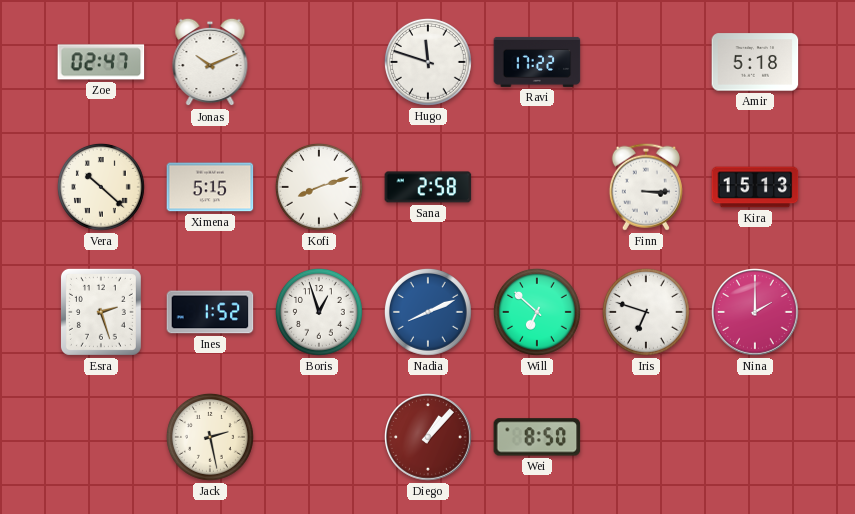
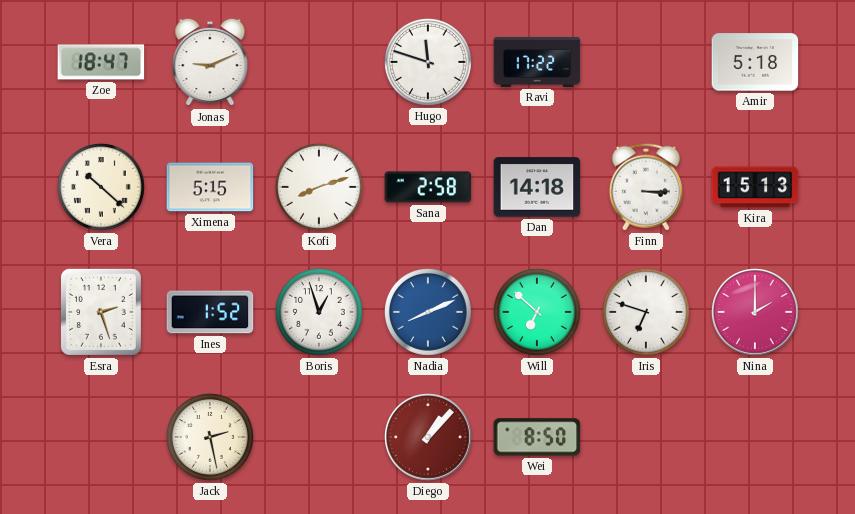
Zoe: 02:47 -> 18:47
Jonas: 10:11 -> 9:11
Dan: none -> 14:18
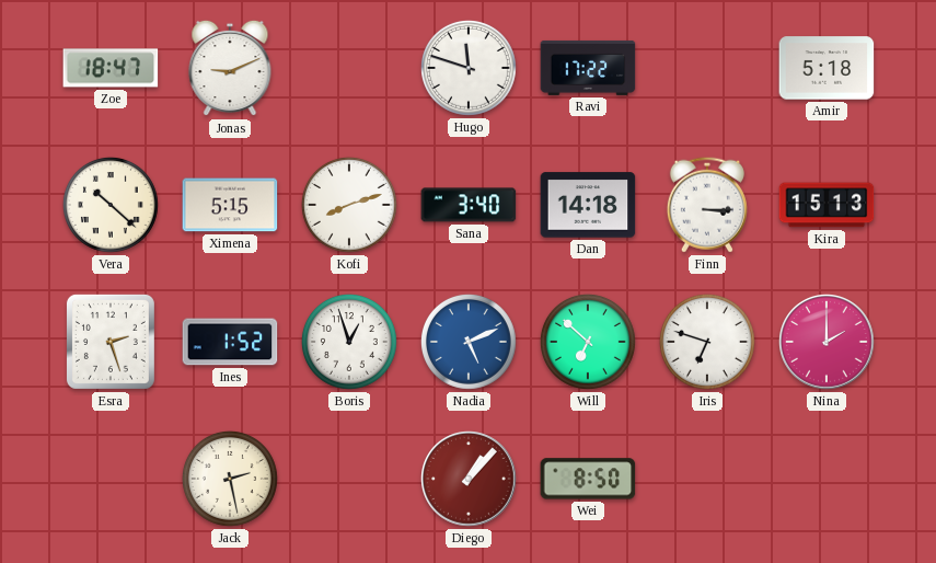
Sana: 2:58 -> 3:40
Nadia: 8:11 -> 5:11
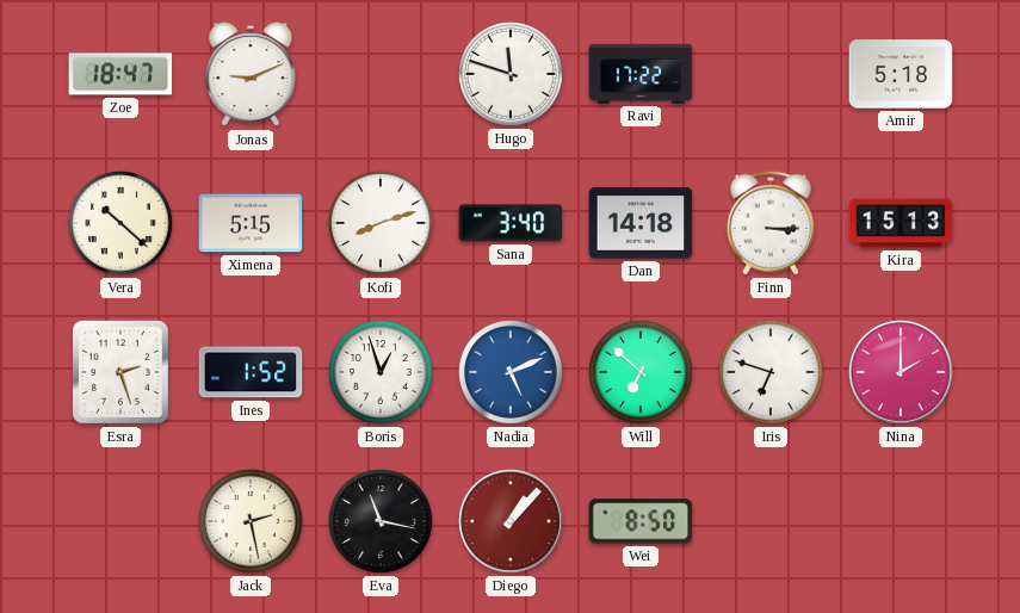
Eva: none -> 11:17
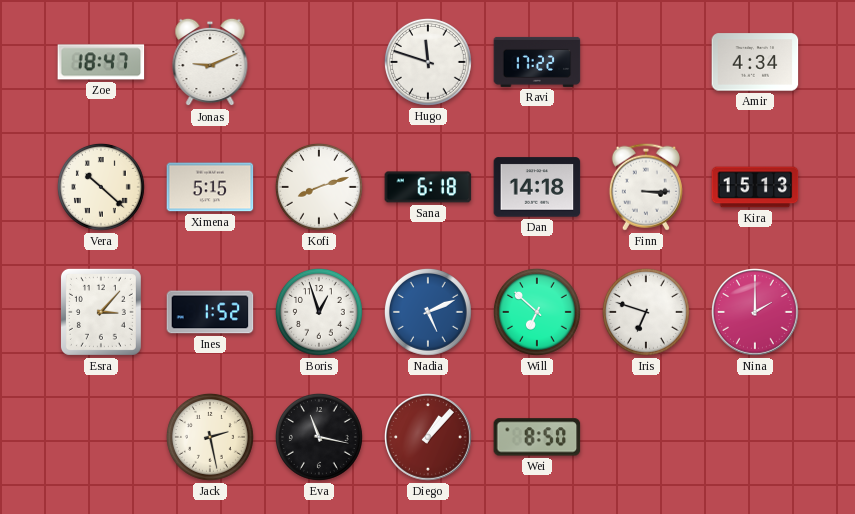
Amir: 5:18 -> 4:34
Sana: 3:40 -> 6:18
Esra: 2:27 -> 3:07
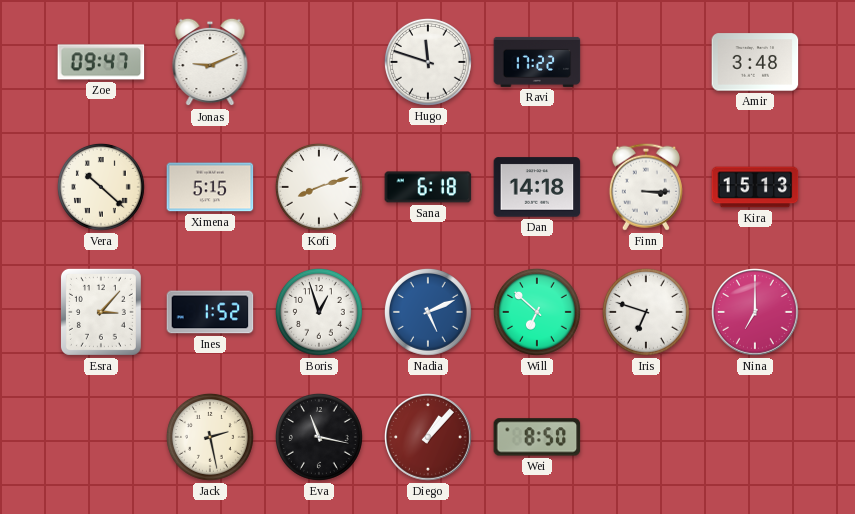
Zoe: 18:47 -> 09:47
Amir: 4:34 -> 3:48
Nina: 2:00 -> 7:00
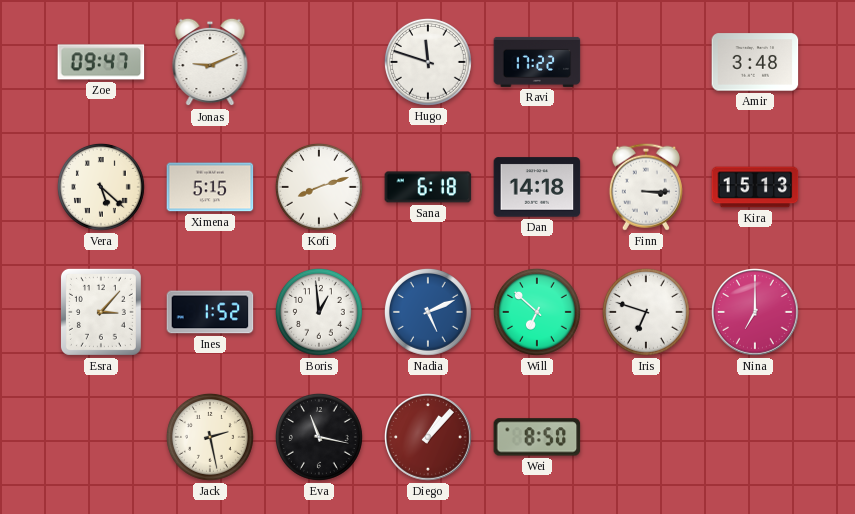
Vera: 10:22 -> 5:22
Boris: 12:57 -> 12:59
